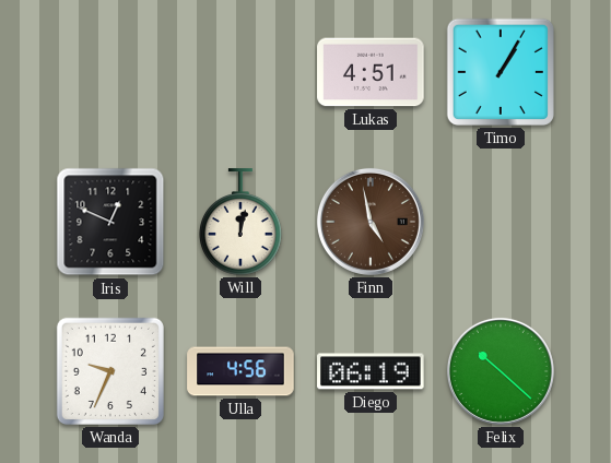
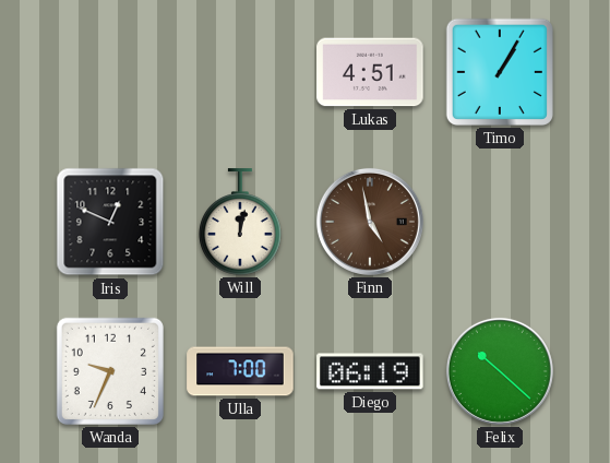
Ulla: 4:56 -> 7:00
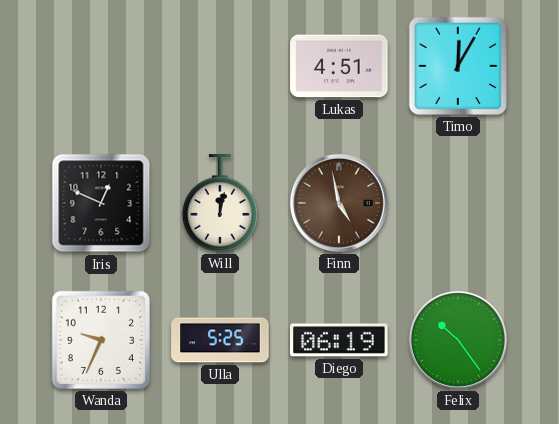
Timo: 1:05 -> 12:05
Ulla: 7:00 -> 5:25
Felix: 10:22 -> 10:24
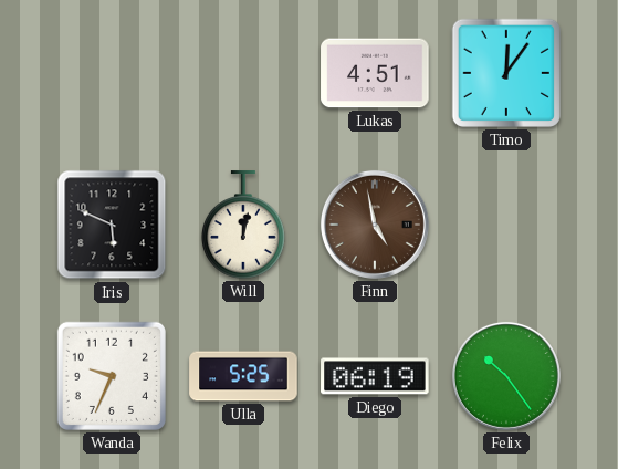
Timo: 12:05 -> 12:06
Iris: 12:49 -> 5:49
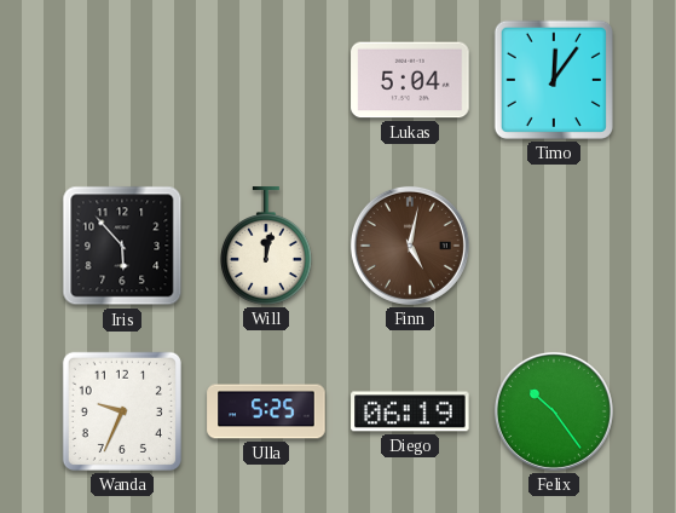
Lukas: 4:51 -> 5:04
Iris: 5:49 -> 5:53
Finn: 4:58 -> 5:02
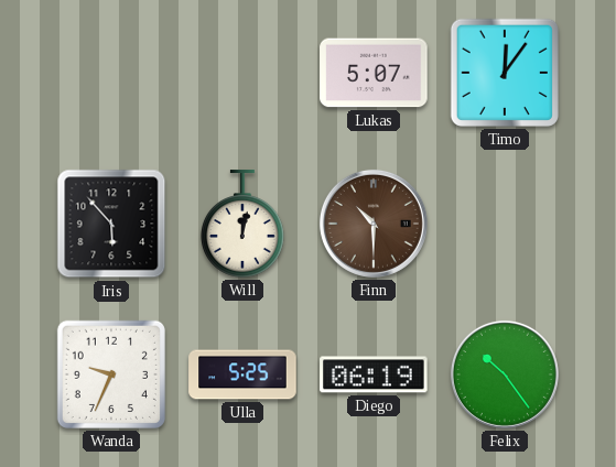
Lukas: 5:04 -> 5:07
Finn: 5:02 -> 10:30
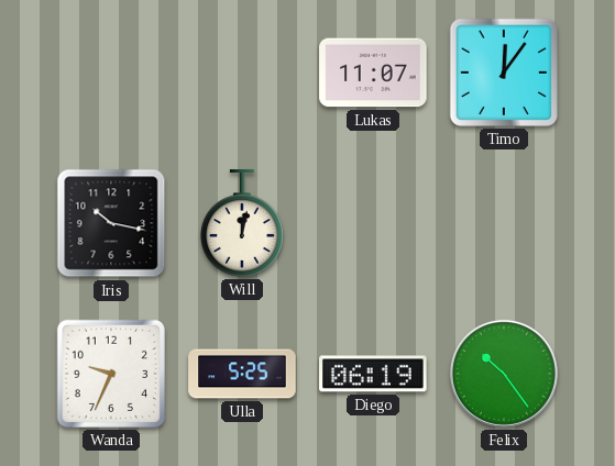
Lukas: 5:07 -> 11:07
Iris: 5:53 -> 10:17
Finn: 10:30 -> none
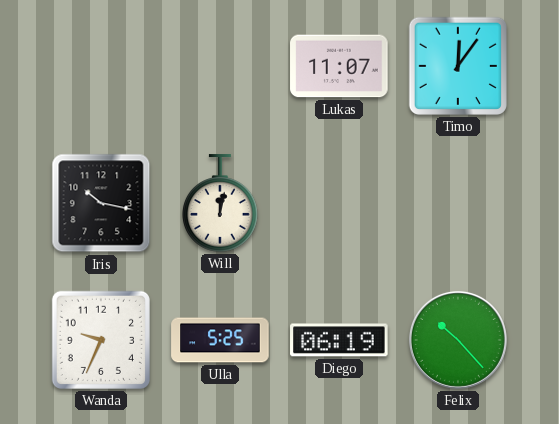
Felix: 10:24 -> 10:23
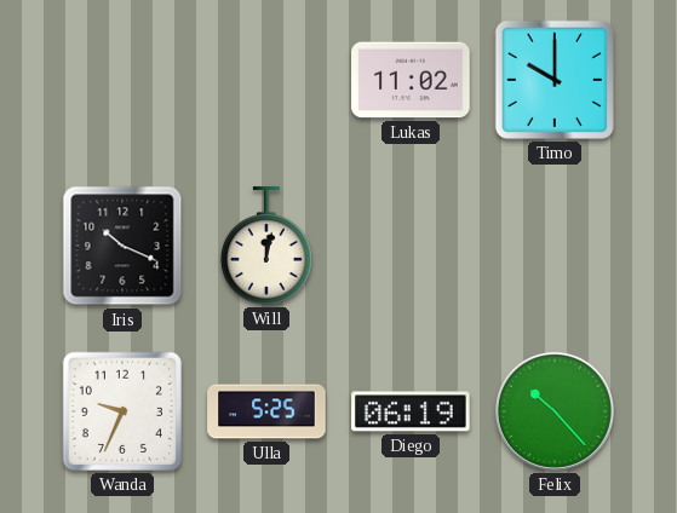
Lukas: 11:07 -> 11:02
Timo: 12:06 -> 10:00
Iris: 10:17 -> 10:19
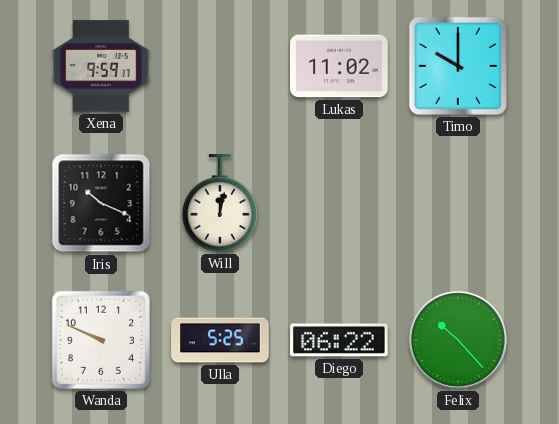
Xena: none -> 9:59
Wanda: 9:34 -> 9:49
Diego: 06:19 -> 06:22
